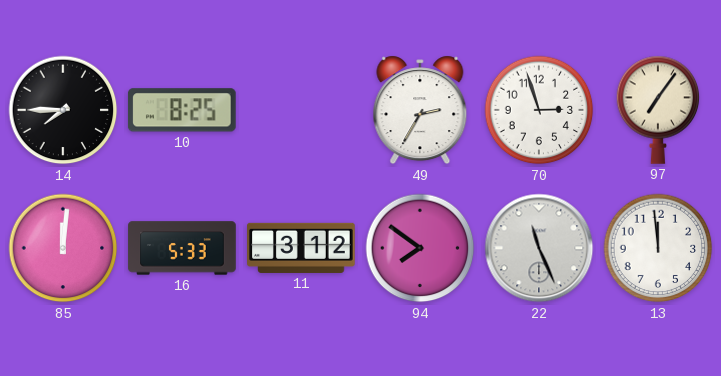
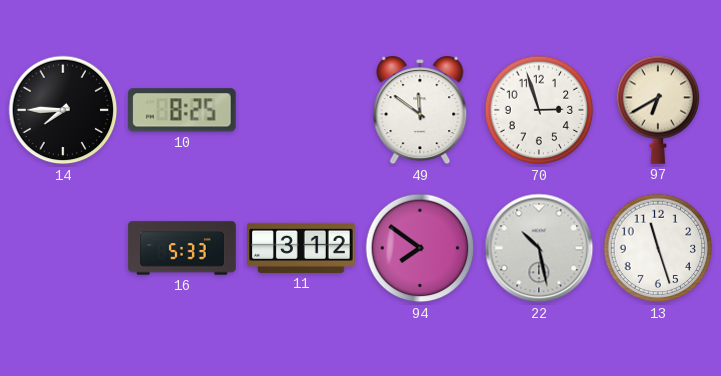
49: 2:35 -> 11:51
97: 7:06 -> 6:40
85: 12:01 -> none
22: 11:26 -> 10:28
13: 11:59 -> 11:27
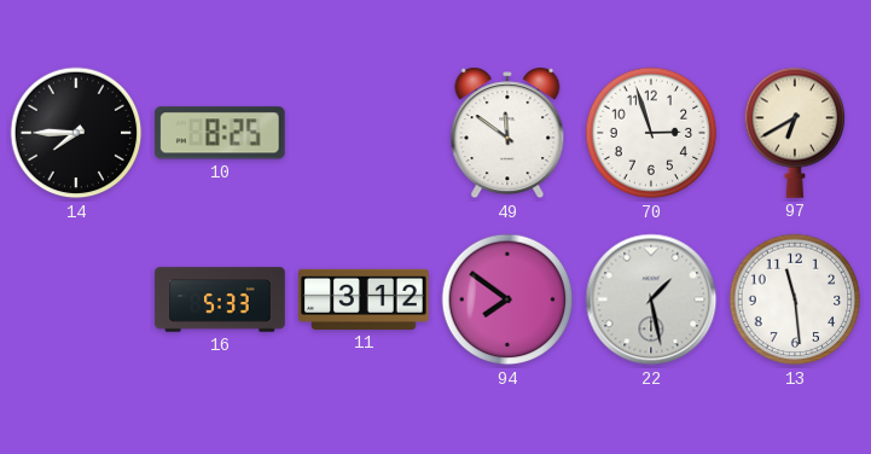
22: 10:28 -> 1:28
13: 11:27 -> 11:29
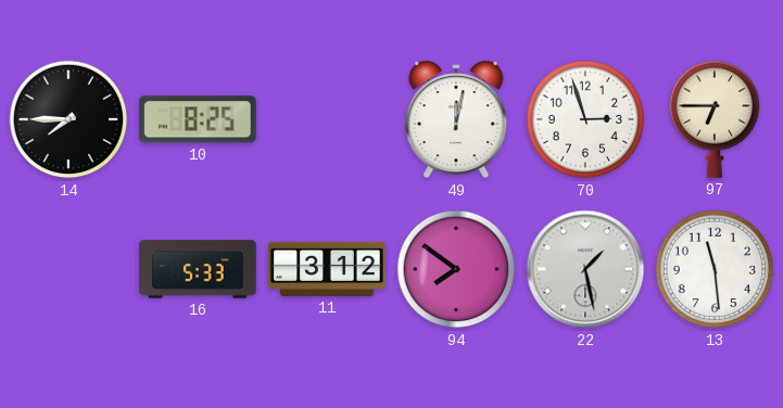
49: 11:51 -> 12:02
97: 6:40 -> 6:45
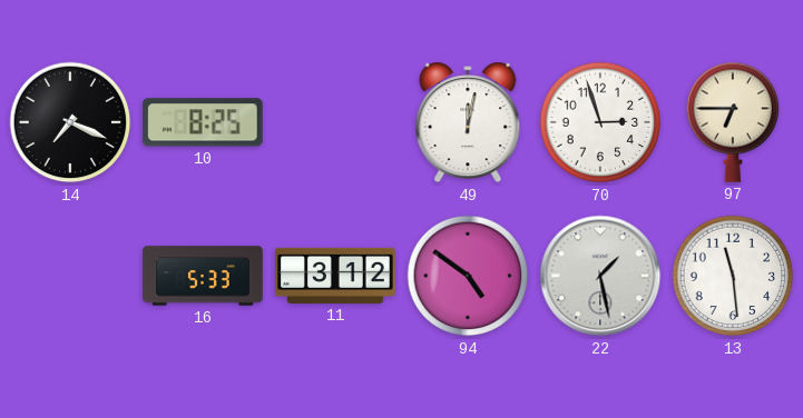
14: 7:45 -> 7:19
94: 7:51 -> 4:51
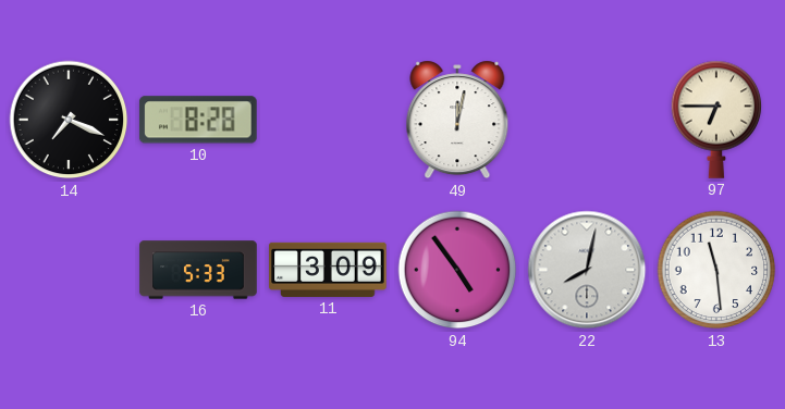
10: 8:25 -> 8:28
70: 2:57 -> none
11: 3:12 -> 3:09
94: 4:51 -> 4:54
22: 1:28 -> 8:02
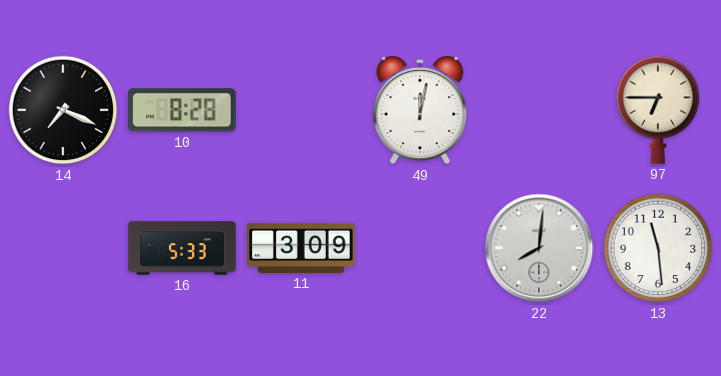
94: 4:54 -> none
22: 8:02 -> 8:01
